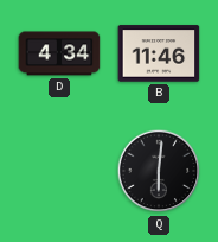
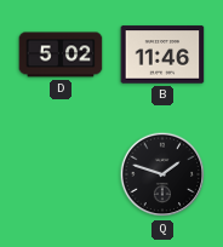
D: 4:34 -> 5:02
Q: 6:01 -> 1:48
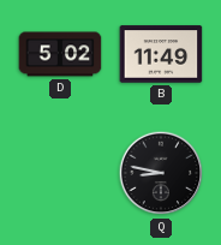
B: 11:46 -> 11:49
Q: 1:48 -> 8:47
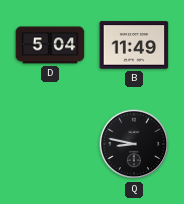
D: 5:02 -> 5:04
